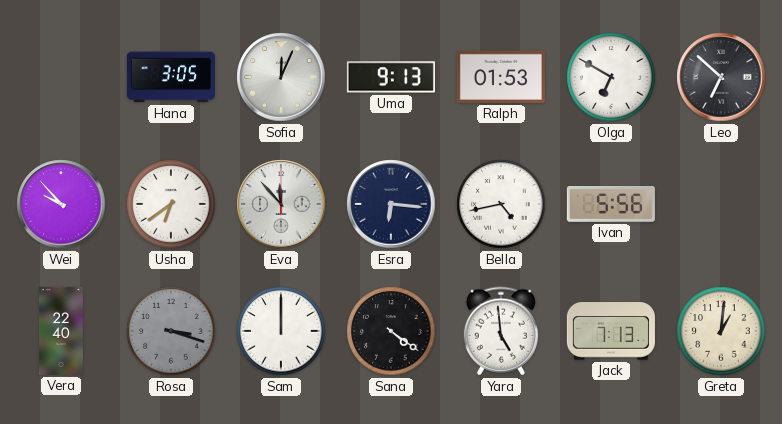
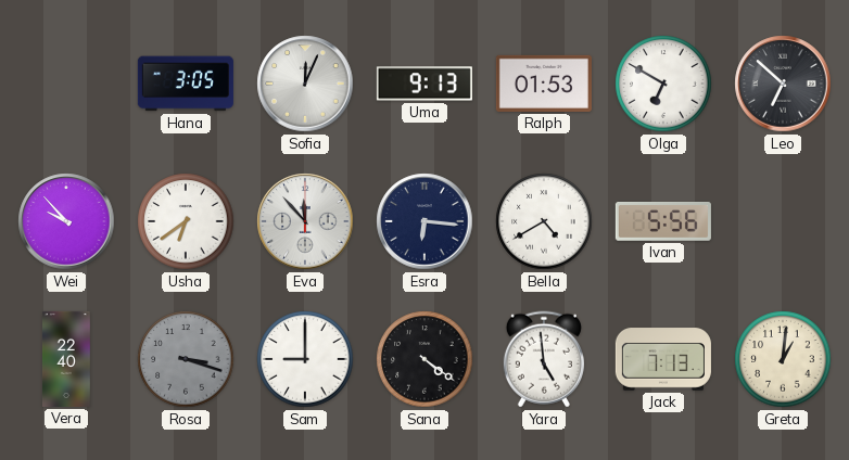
Bella: 4:43 -> 4:40
Sam: 12:00 -> 9:00
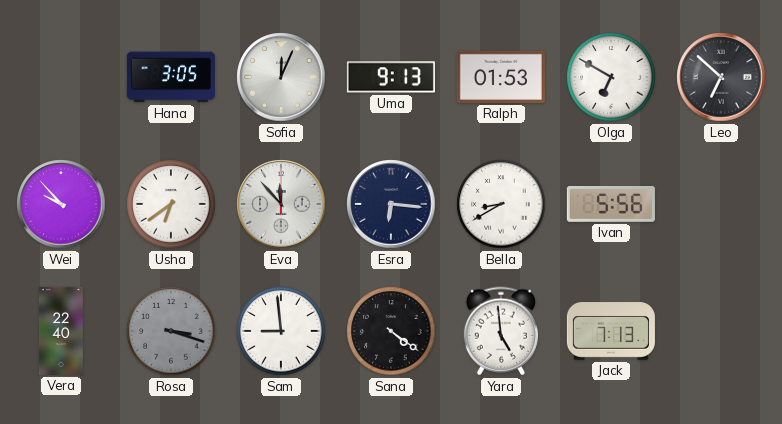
Bella: 4:40 -> 8:40
Sam: 9:00 -> 8:59
Greta: 1:01 -> none
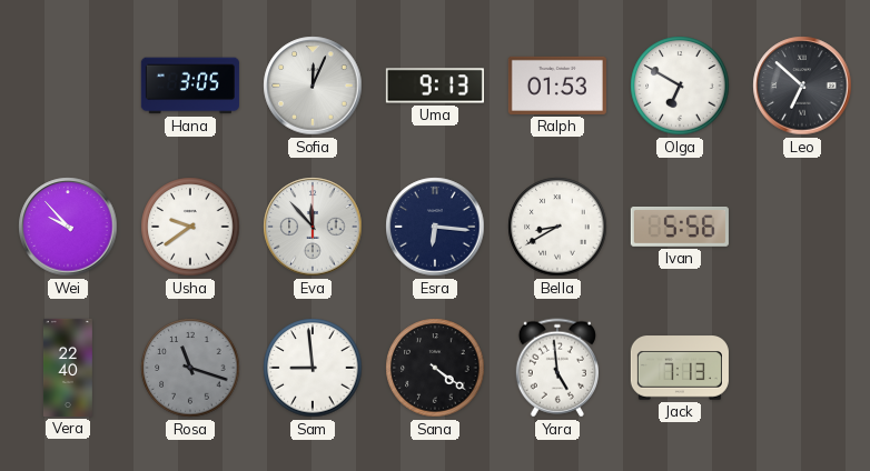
Usha: 6:39 -> 9:39
Rosa: 3:18 -> 11:18
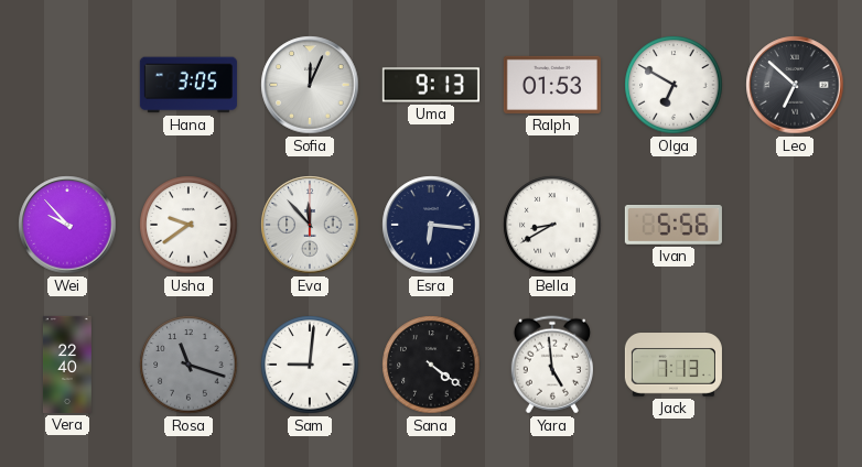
Sam: 8:59 -> 9:01
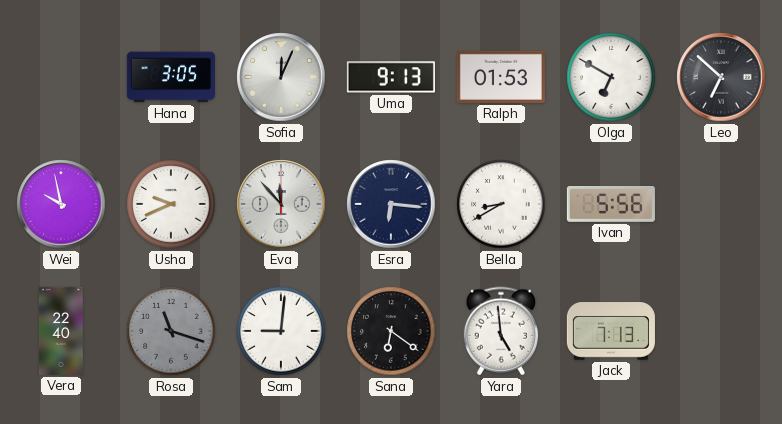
Wei: 9:53 -> 9:58
Usha: 9:39 -> 9:41
Sana: 4:21 -> 6:21
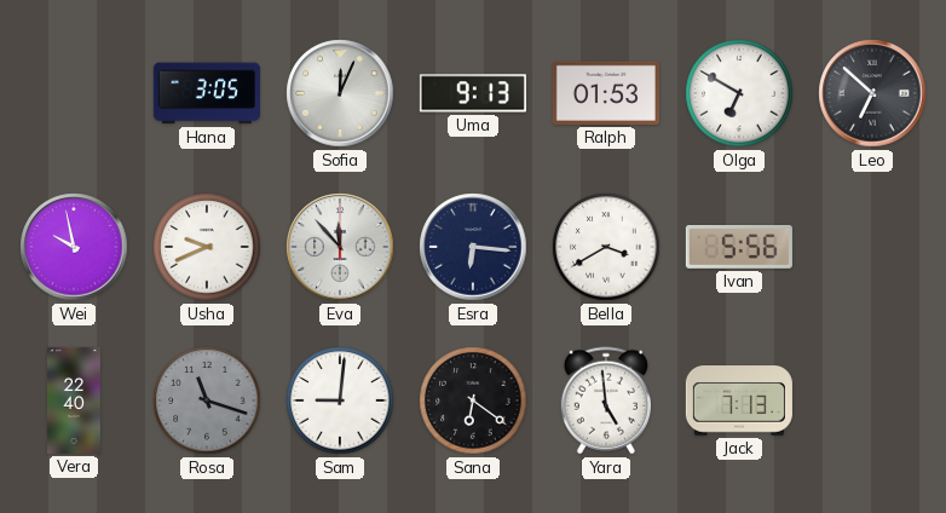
Bella: 8:40 -> 3:40
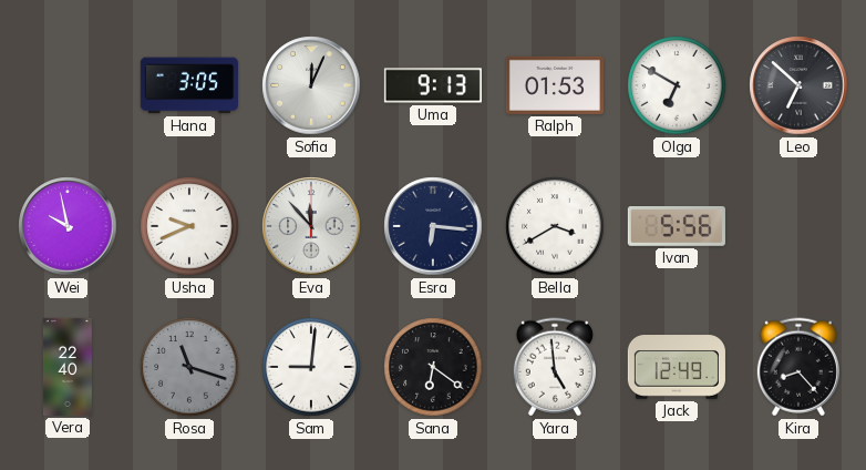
Jack: 7:13 -> 12:49
Kira: none -> 8:23
